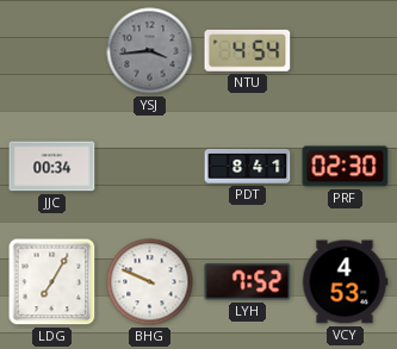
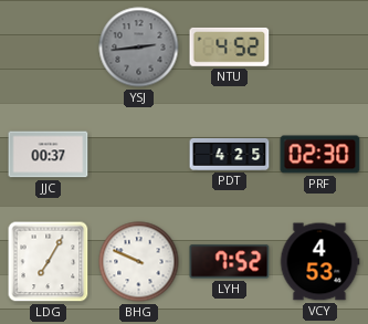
YSJ: 3:44 -> 2:44
NTU: 4:54 -> 4:52
JJC: 00:34 -> 00:37
PDT: 8:41 -> 4:25
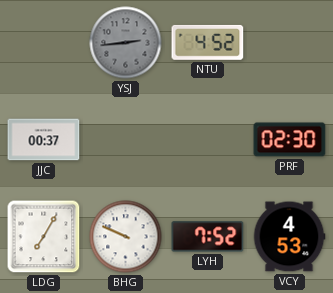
PDT: 4:25 -> none
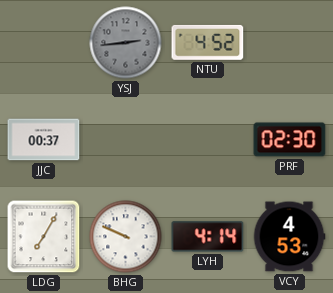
LYH: 7:52 -> 4:14
